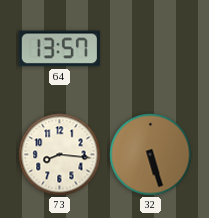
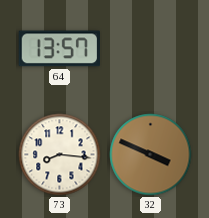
32: 5:27 -> 3:49
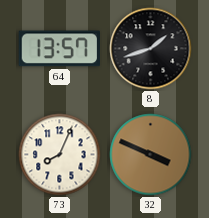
8: none -> 1:42
73: 8:16 -> 8:04
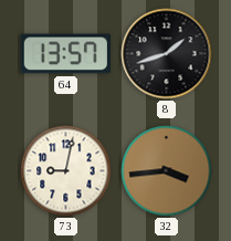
73: 8:04 -> 9:02
32: 3:49 -> 3:44
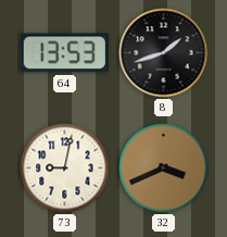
64: 13:57 -> 13:53
32: 3:44 -> 3:41
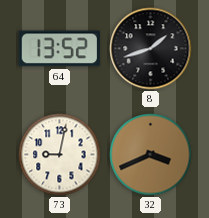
64: 13:53 -> 13:52
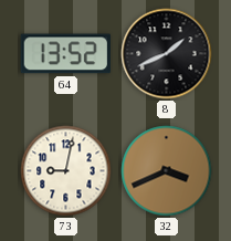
8: 1:42 -> 1:41
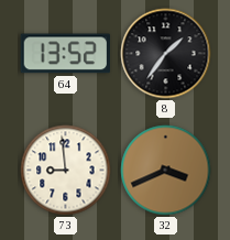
8: 1:41 -> 1:36
73: 9:02 -> 8:59
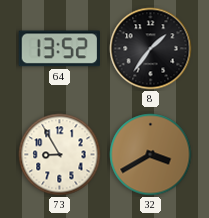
73: 8:59 -> 8:55
32: 3:41 -> 3:40
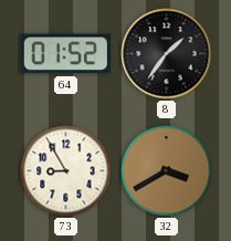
64: 13:52 -> 01:52
